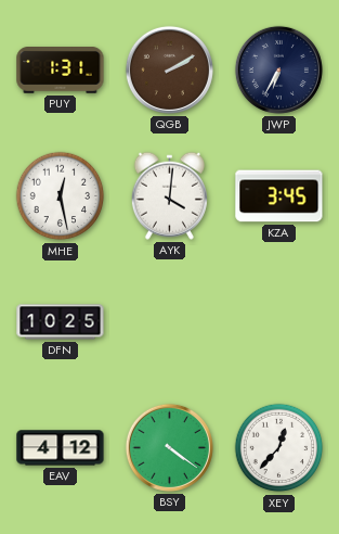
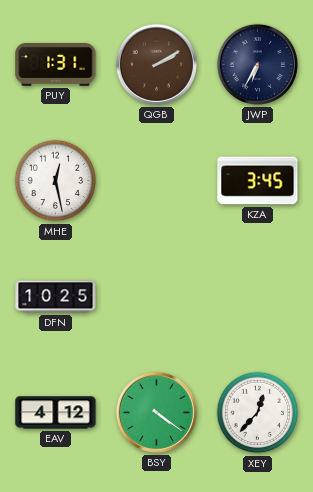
AYK: 4:01 -> none
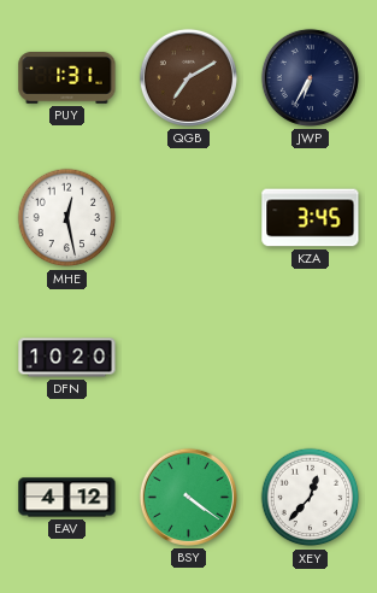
QGB: 2:10 -> 7:10
DFN: 10:25 -> 10:20
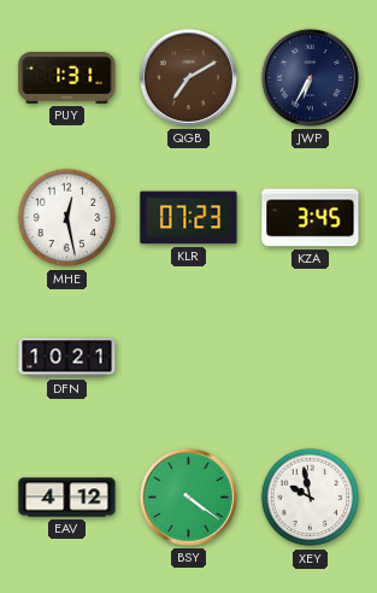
KLR: none -> 07:23
DFN: 10:20 -> 10:21
XEY: 12:37 -> 9:58
